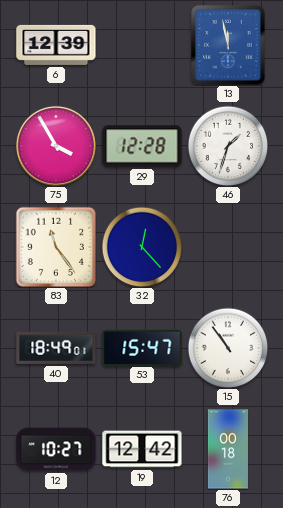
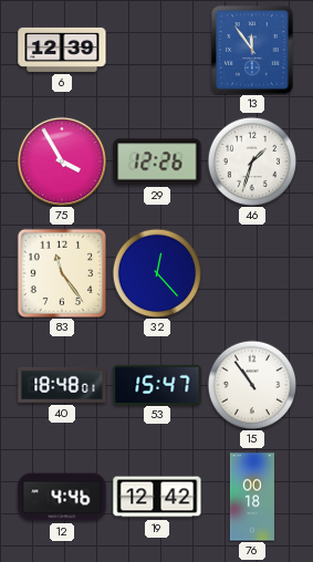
13: 11:58 -> 11:54
29: 12:28 -> 12:26
40: 18:49 -> 18:48
12: 10:27 -> 4:46
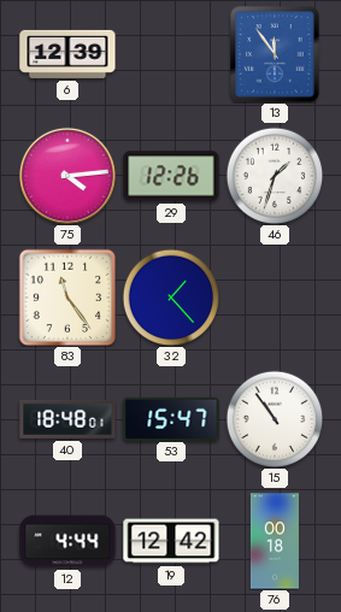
75: 3:55 -> 4:14
32: 12:23 -> 1:23
12: 4:46 -> 4:44
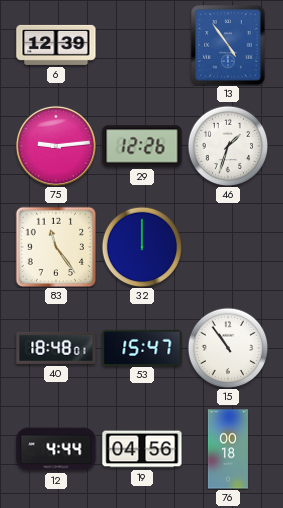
13: 11:54 -> 4:54
75: 4:14 -> 9:14
32: 1:23 -> 12:00
19: 12:42 -> 04:56
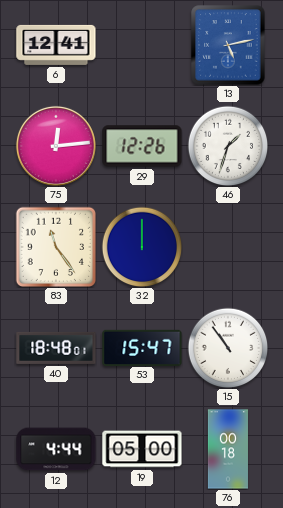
6: 12:39 -> 12:41
13: 4:54 -> 5:13
75: 9:14 -> 12:14
19: 04:56 -> 05:00
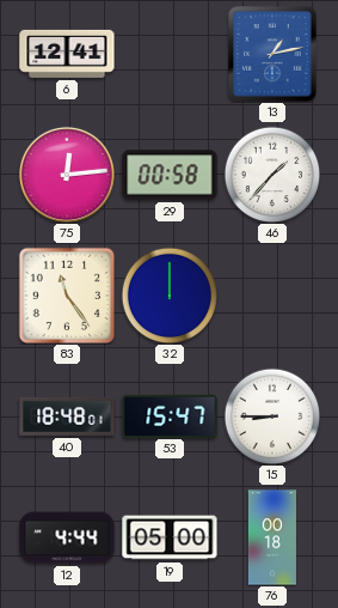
13: 5:13 -> 1:13
29: 12:26 -> 00:58
46: 1:33 -> 1:37
15: 10:54 -> 8:45
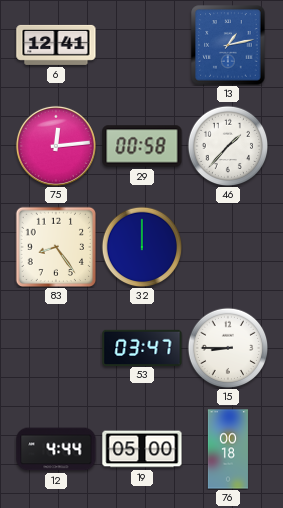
83: 11:24 -> 8:24
40: 18:48 -> none
53: 15:47 -> 03:47
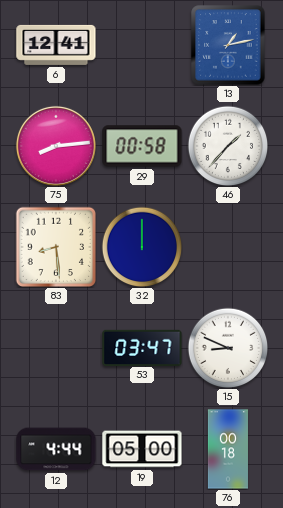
75: 12:14 -> 8:14
83: 8:24 -> 8:29
15: 8:45 -> 8:49
